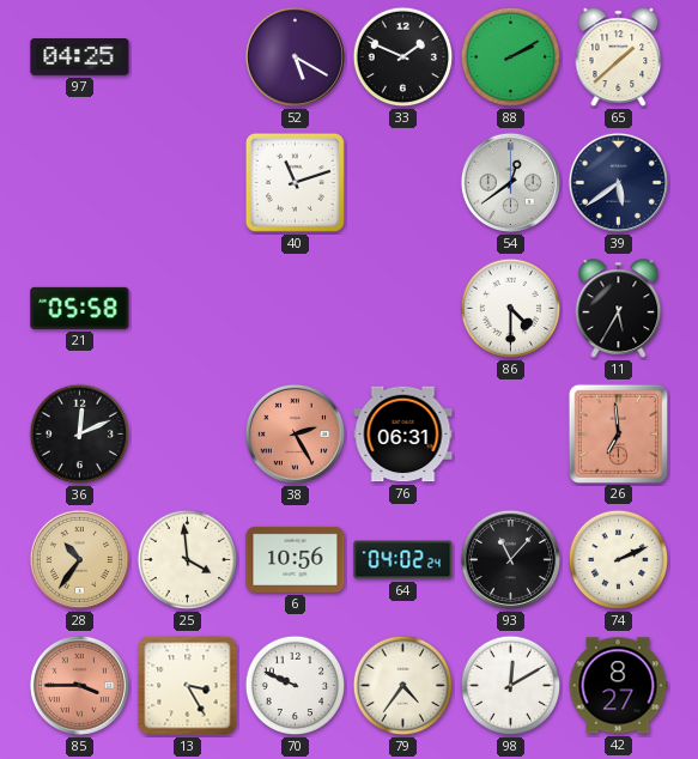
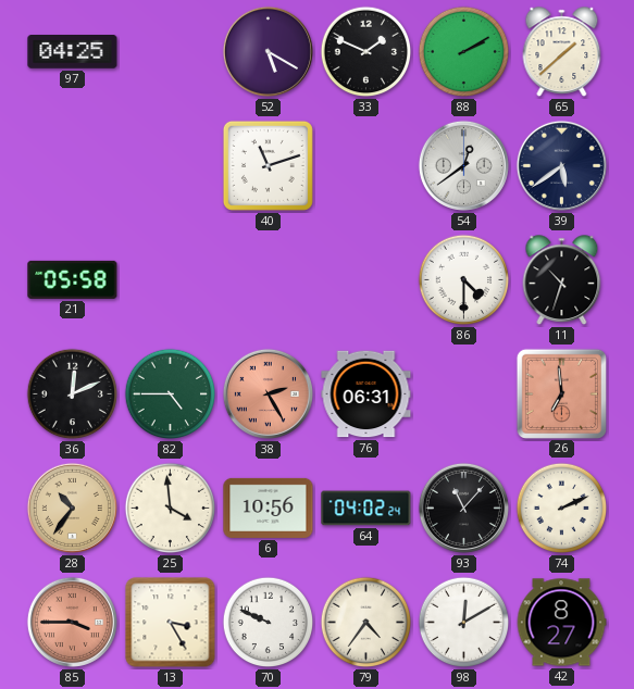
11: 5:35 -> 10:33
82: none -> 4:45
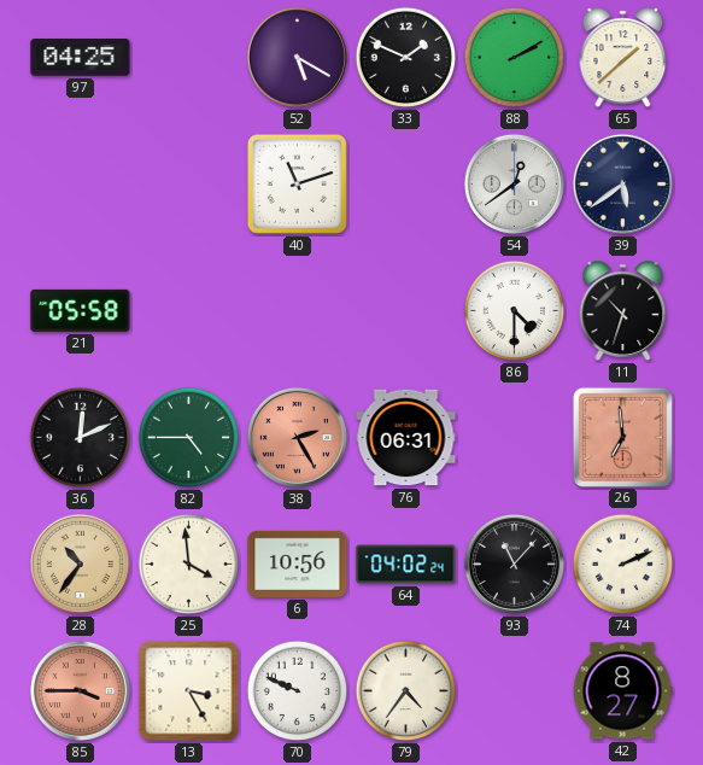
98: 12:10 -> none
